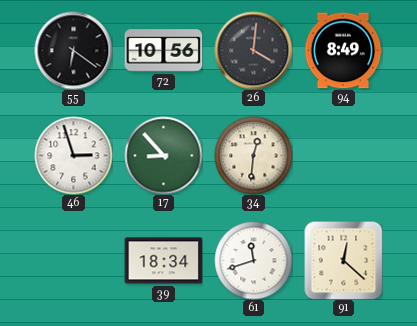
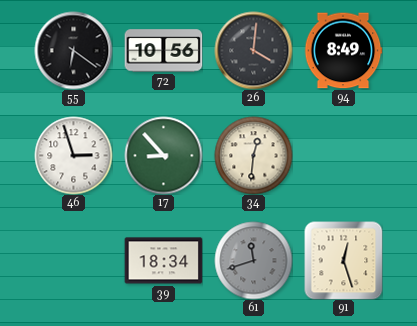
61 dial: white -> grey
91: 12:22 -> 12:27
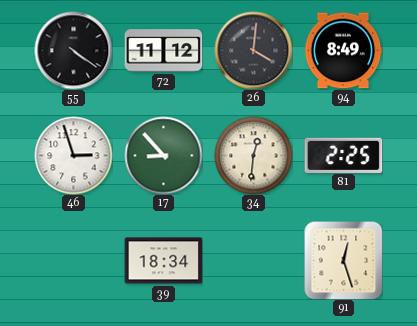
55: 6:21 -> 4:21
72: 10:56 -> 11:12
81: none -> 2:25
61: 11:42 -> none
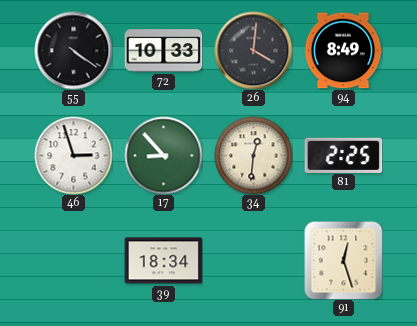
72: 11:12 -> 10:33
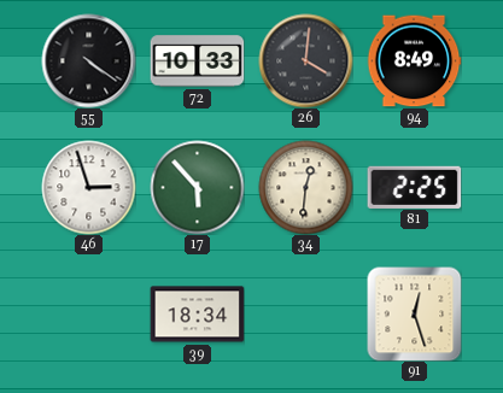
17: 8:53 -> 5:53
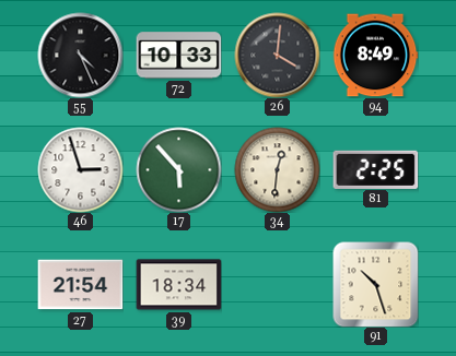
55: 4:21 -> 4:26
27: none -> 21:54
91: 12:27 -> 10:27
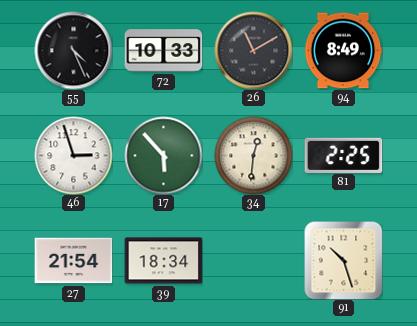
26: 4:01 -> 11:10
